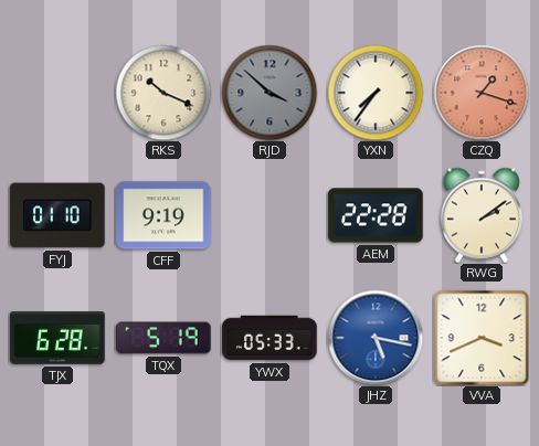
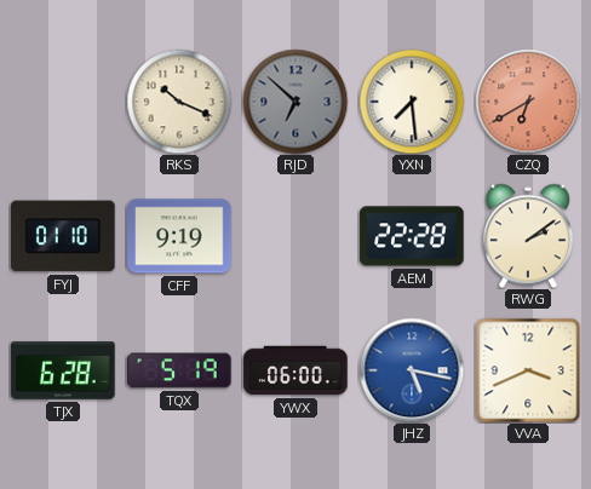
RJD: 3:52 -> 6:52
YXN: 7:36 -> 7:29
CZQ: 1:18 -> 6:40
YWX: 05:33 -> 06:00
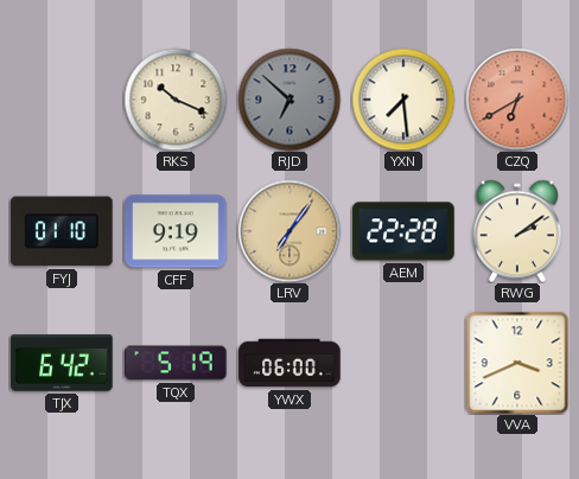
LRV: none -> 7:06
TJX: 6:28 -> 6:42
JHZ: 5:17 -> none
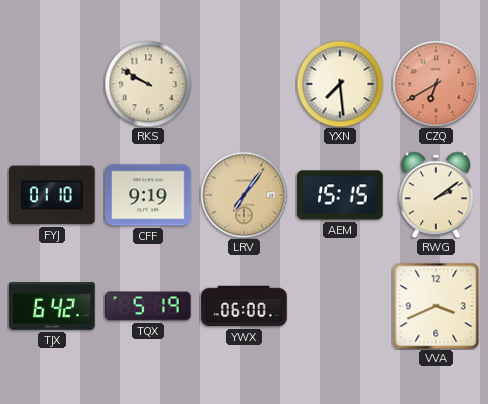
RKS: 10:19 -> 9:50
RJD: 6:52 -> none
AEM: 22:28 -> 15:15
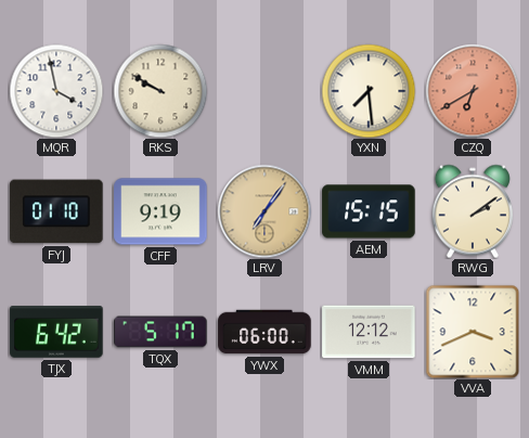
MQR: none -> 3:58
TQX: 5:19 -> 5:17
VMM: none -> 12:12
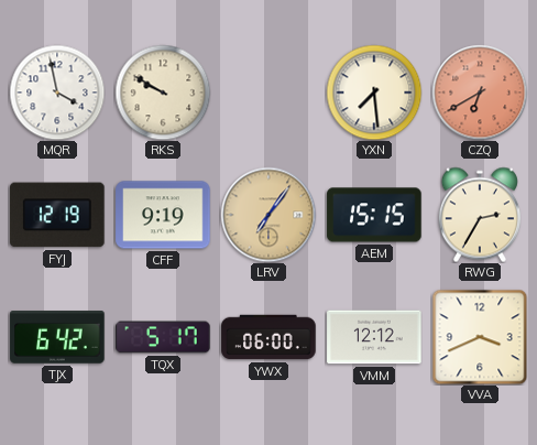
FYJ: 01:10 -> 12:19
RWG: 2:09 -> 2:35
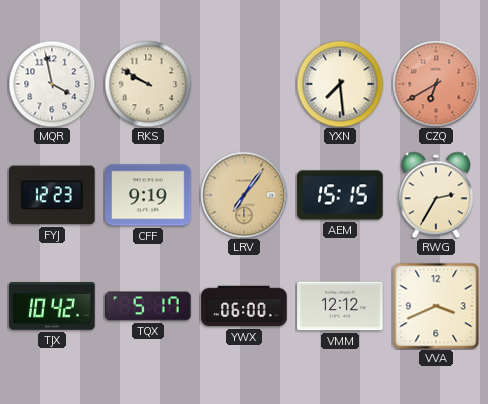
FYJ: 12:19 -> 12:23
TJX: 6:42 -> 10:42
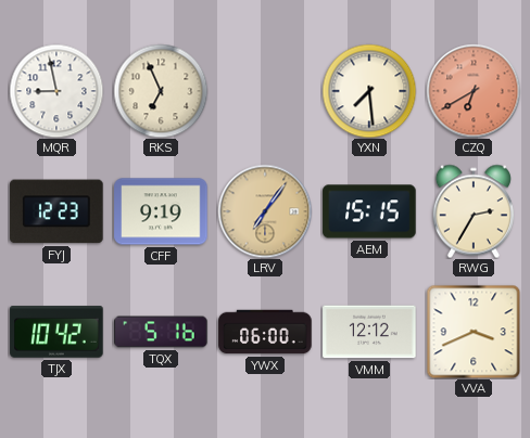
MQR: 3:58 -> 8:58
RKS: 9:50 -> 6:56
TQX: 5:17 -> 5:16
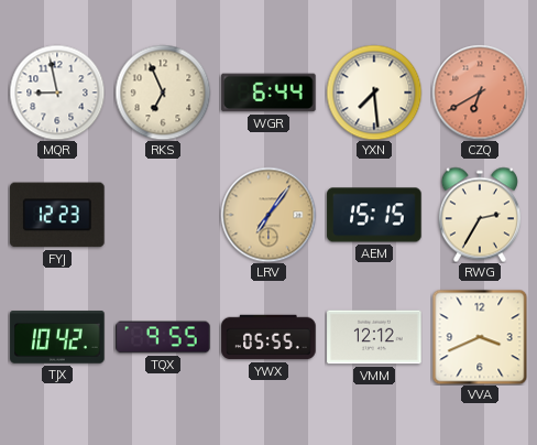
WGR: none -> 6:44
CFF: 9:19 -> none
TQX: 5:16 -> 9:55
YWX: 06:00 -> 05:55
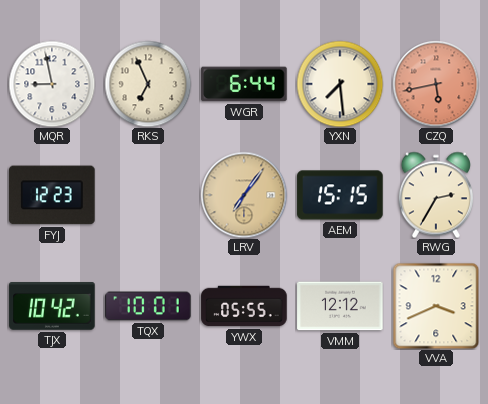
CZQ: 6:40 -> 5:43
TQX: 9:55 -> 10:01
